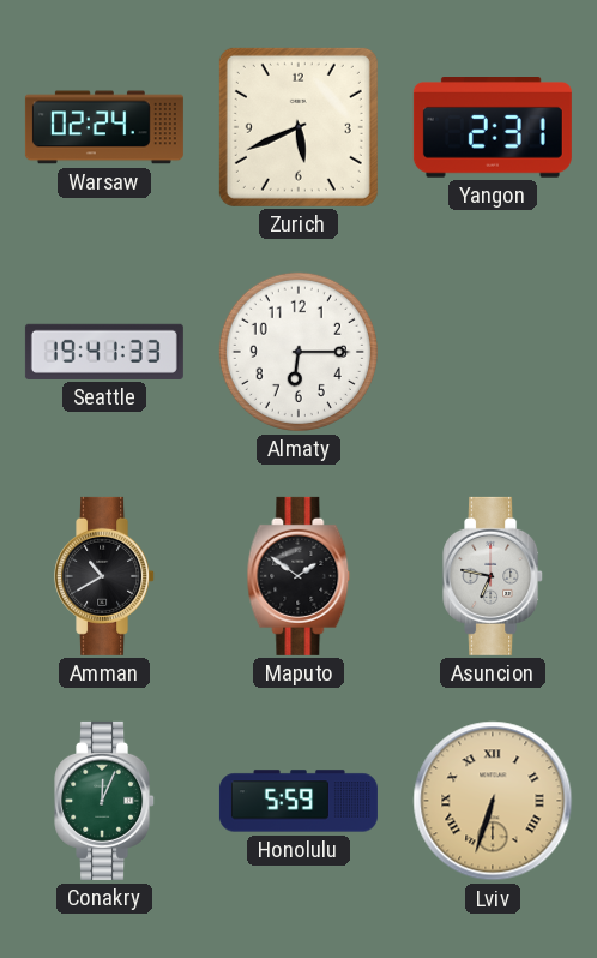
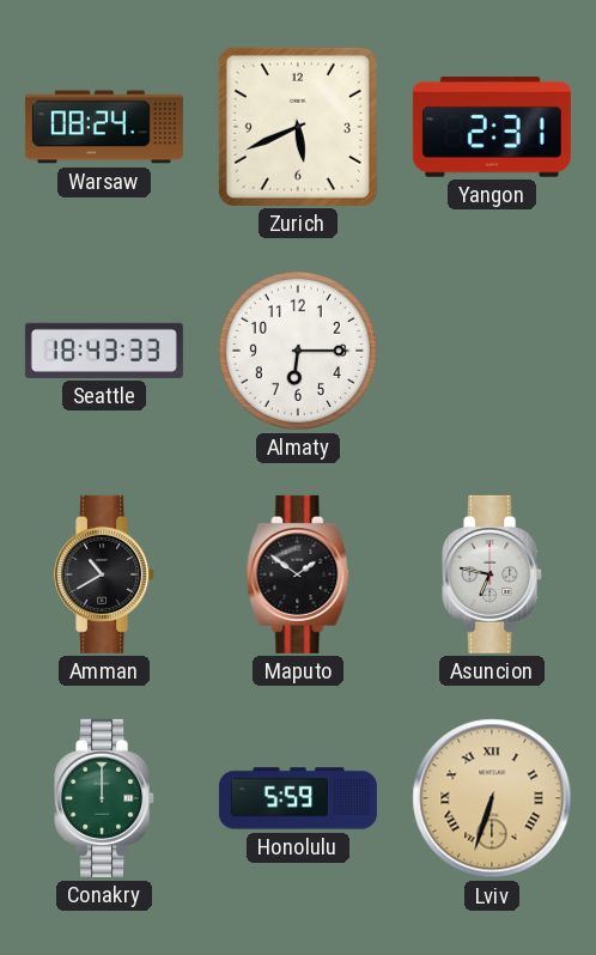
Warsaw: 02:24 -> 08:24
Seattle: 19:41 -> 18:43
Conakry: 12:04 -> 12:00
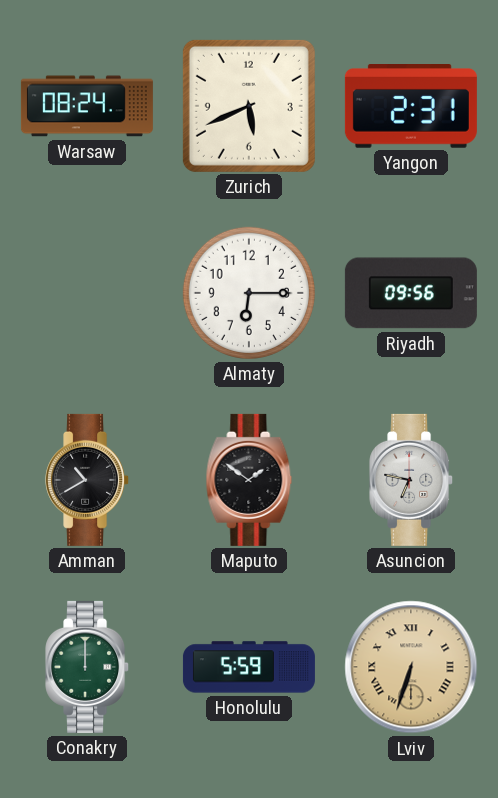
Seattle: 18:43 -> none
Riyadh: none -> 09:56
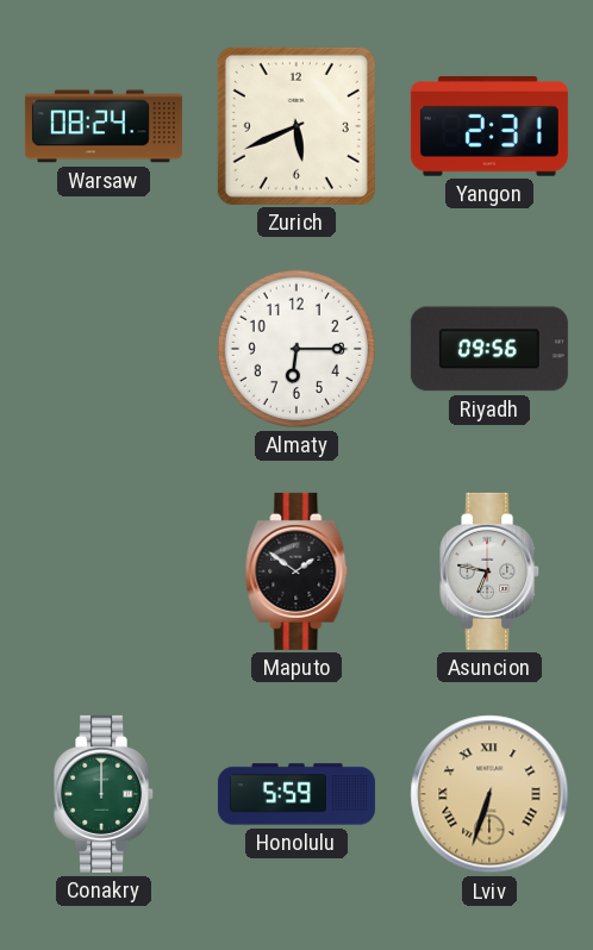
Amman: 10:40 -> none
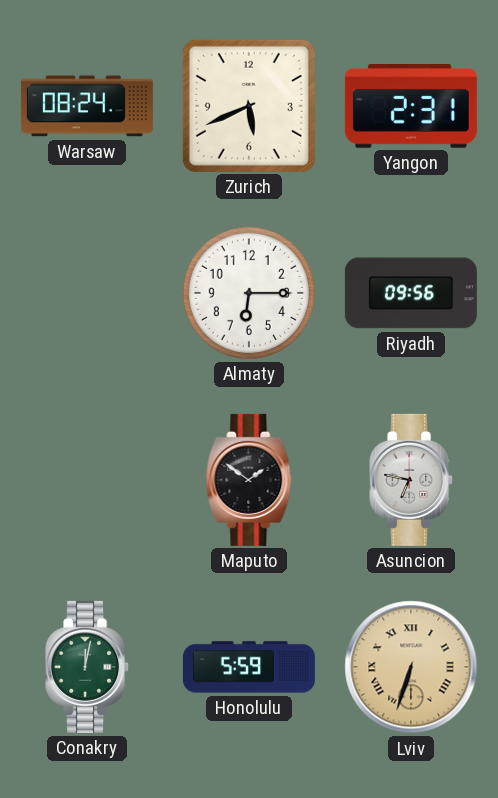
Conakry: 12:00 -> 12:02
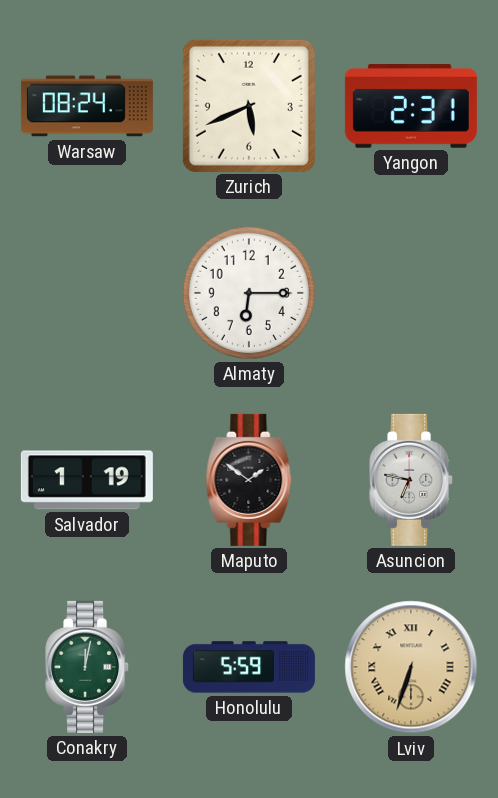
Riyadh: 09:56 -> none
Salvador: none -> 1:19
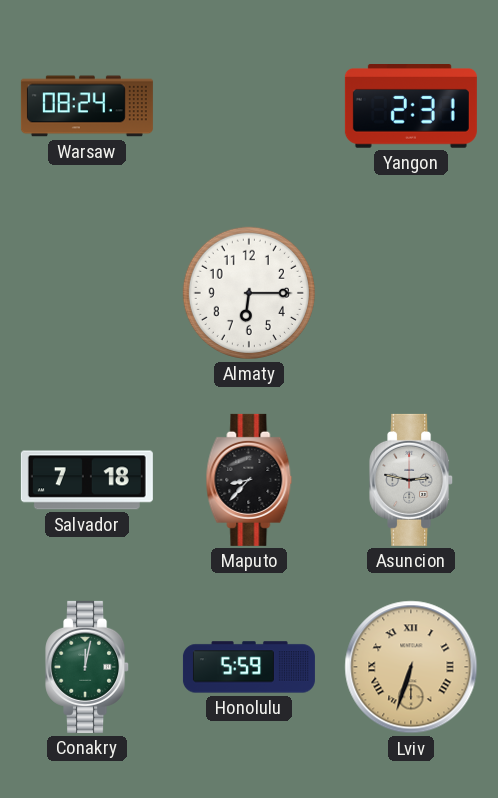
Zurich: 5:41 -> none
Salvador: 1:19 -> 7:18
Maputo: 1:51 -> 8:37
Asuncion: 6:47 -> 2:47
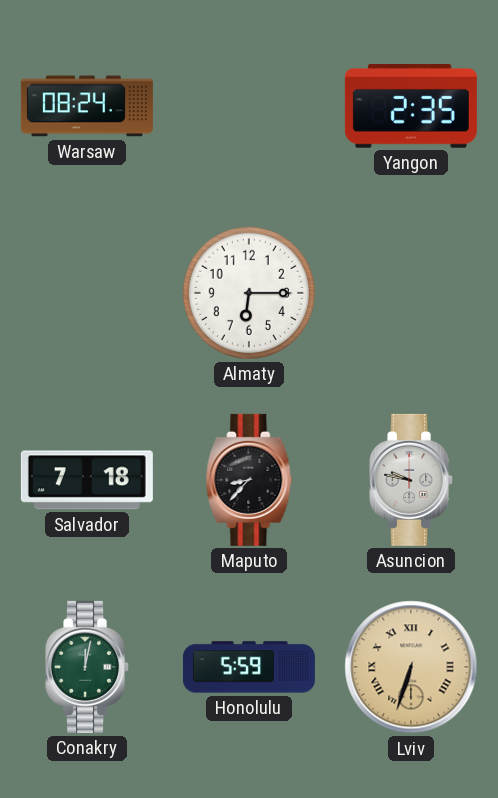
Yangon: 2:31 -> 2:35
Asuncion: 2:47 -> 9:47
